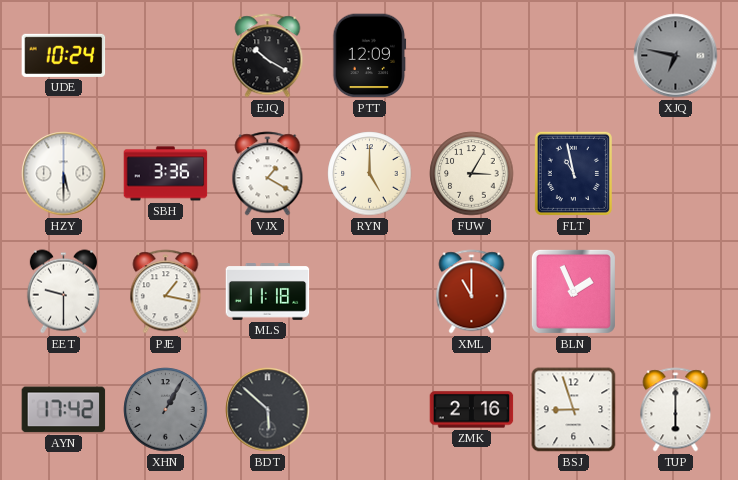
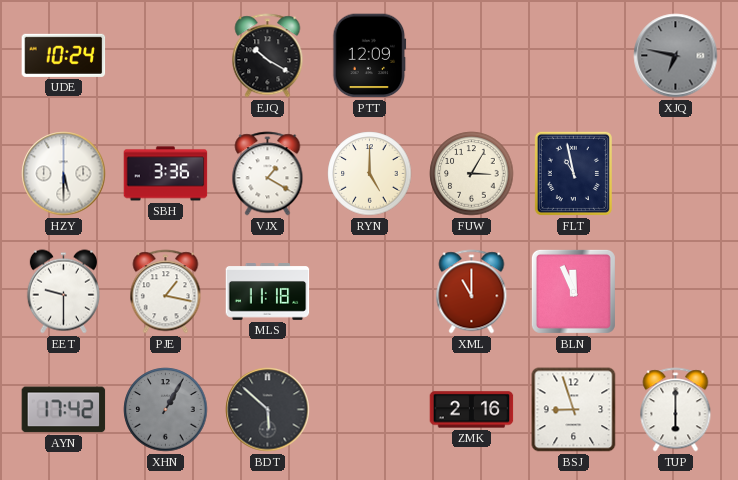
BLN: 1:56 -> 11:56
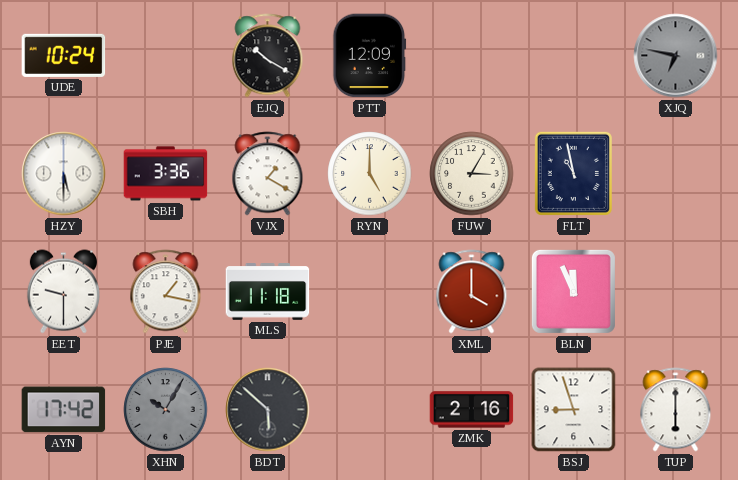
XML: 11:00 -> 4:00
XHN: 1:05 -> 10:05
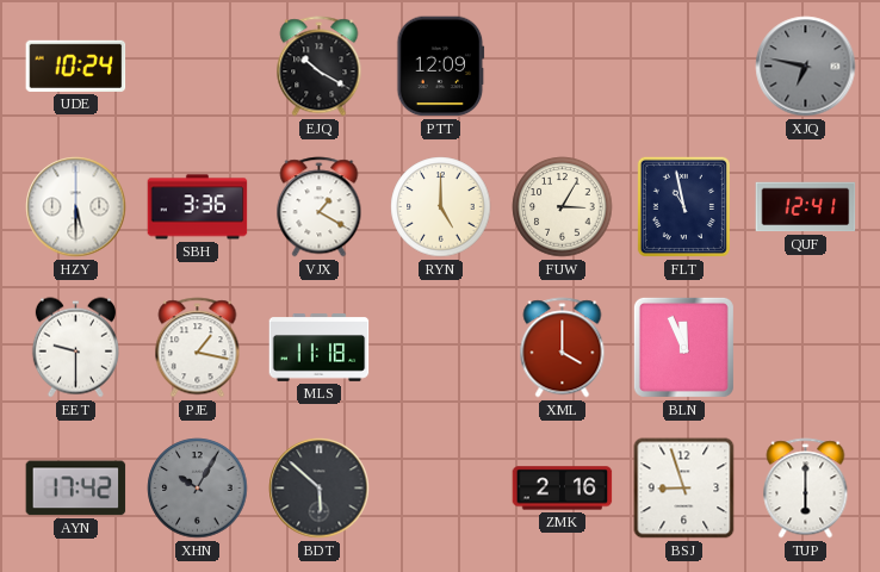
QUF: none -> 12:41
